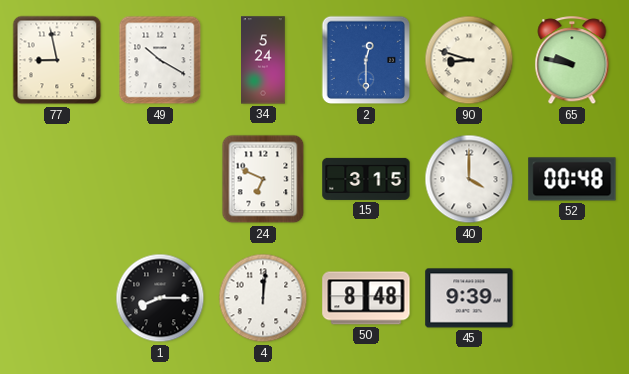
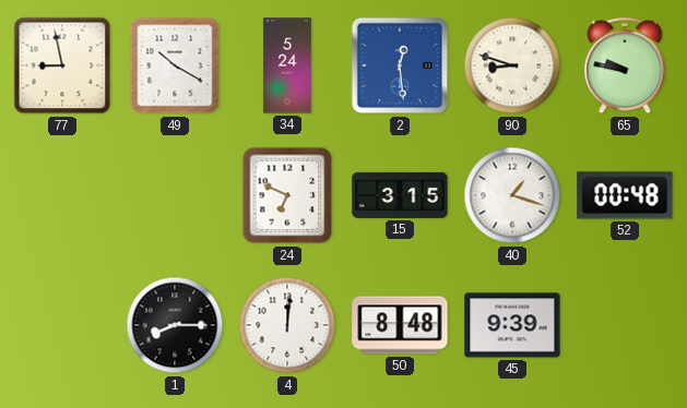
2: 12:30 -> 12:29
40: 4:00 -> 1:18
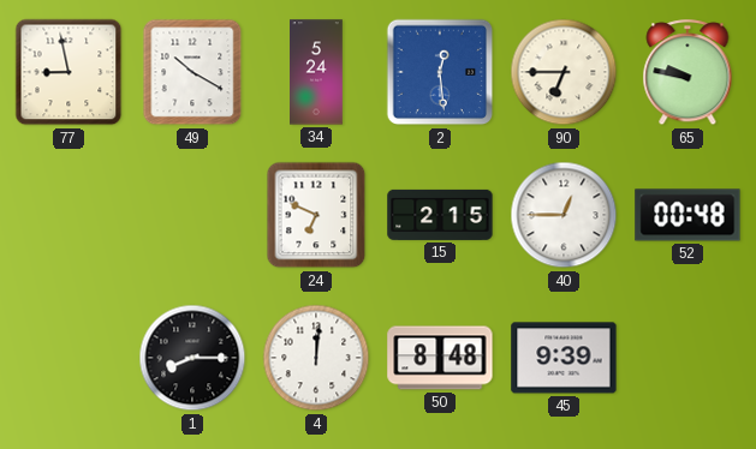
90: 8:48 -> 6:45
15: 3:15 -> 2:15
40: 1:18 -> 12:45
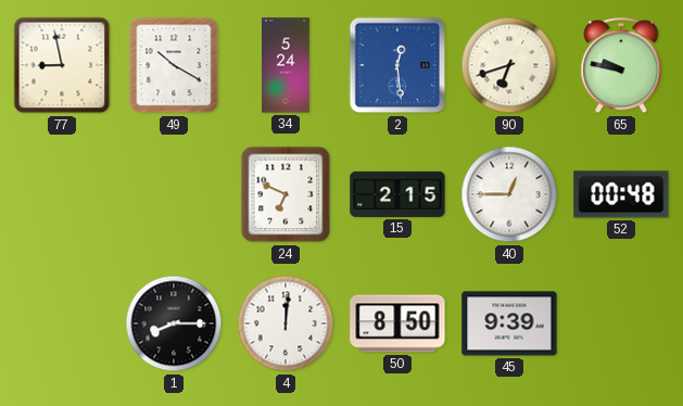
90: 6:45 -> 6:42
50: 8:48 -> 8:50
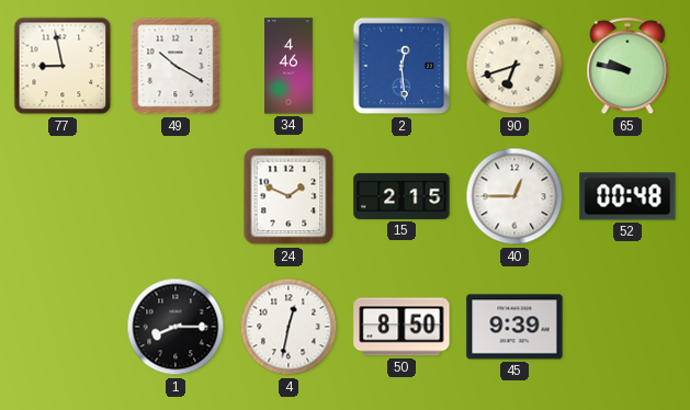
34: 5:24 -> 4:46
24: 6:49 -> 1:49
4: 12:01 -> 12:32
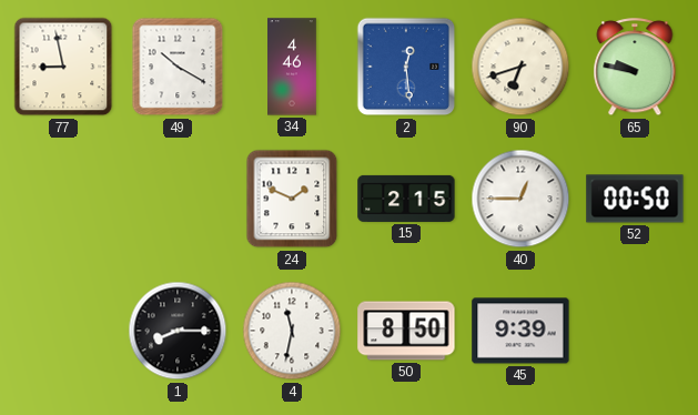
52: 00:48 -> 00:50
4: 12:32 -> 11:32
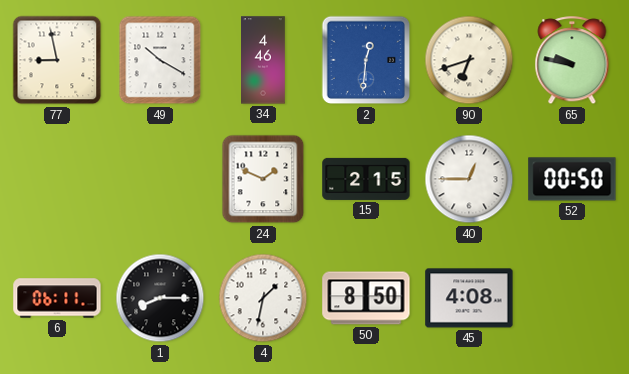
2: 12:29 -> 12:31
6: none -> 06:11
4: 11:32 -> 1:32
45: 9:39 -> 4:08
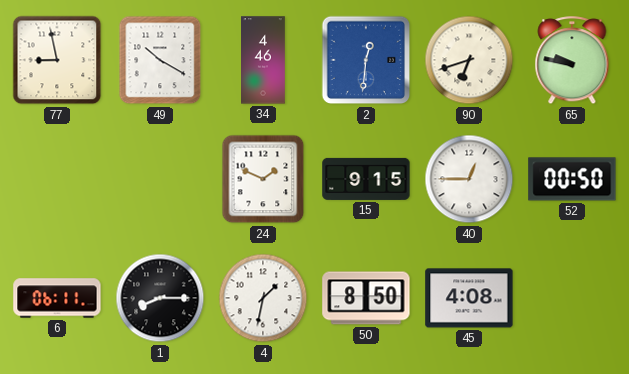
15: 2:15 -> 9:15
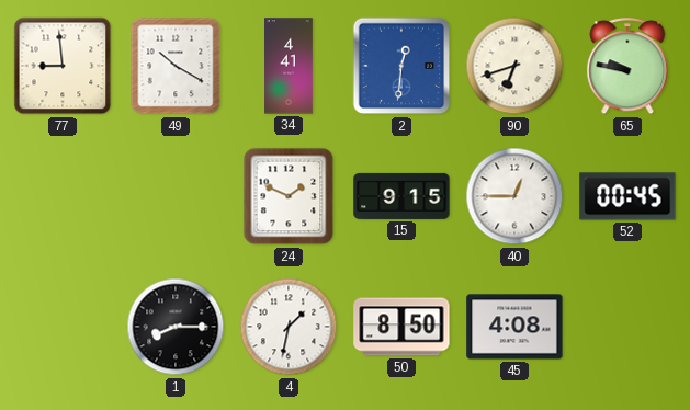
77: 8:58 -> 8:59
34: 4:46 -> 4:41
52: 00:50 -> 00:45
6: 06:11 -> none
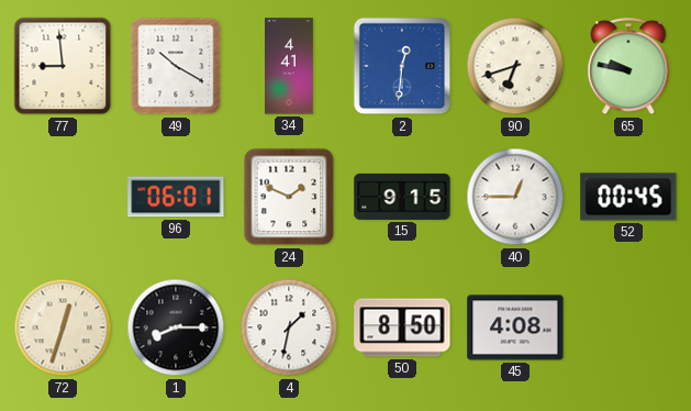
96: none -> 06:01
72: none -> 12:33
